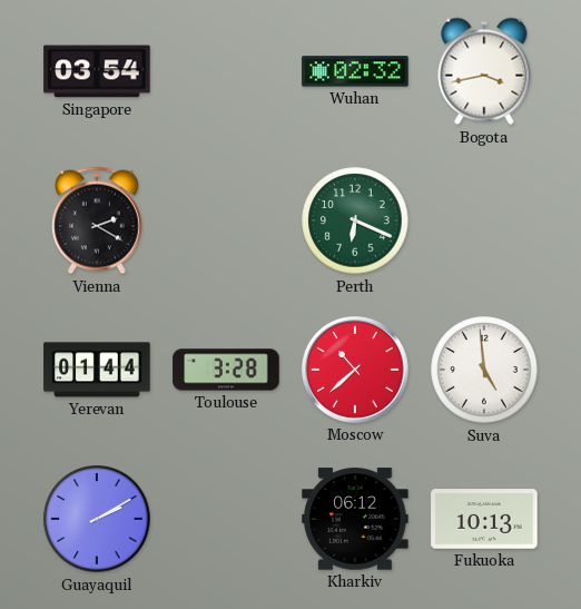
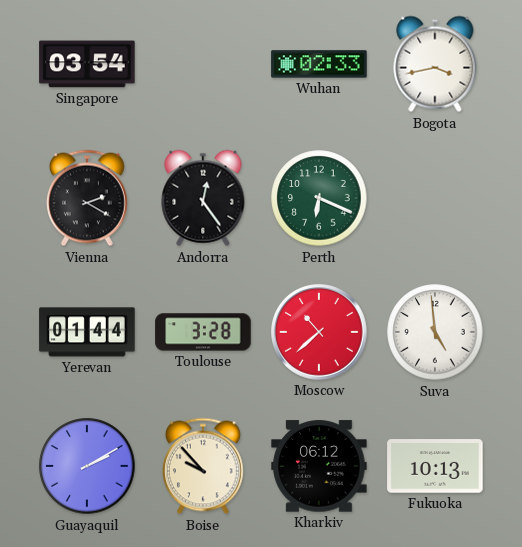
Wuhan: 02:32 -> 02:33
Andorra: none -> 12:24
Boise: none -> 9:53
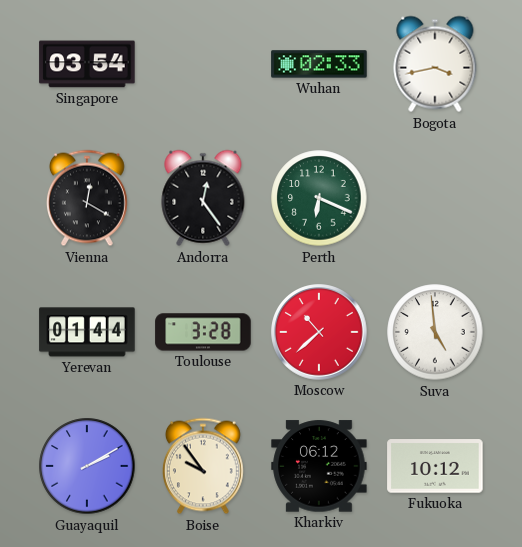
Vienna: 2:20 -> 12:20
Boise: 9:53 -> 9:54
Fukuoka: 10:13 -> 10:12
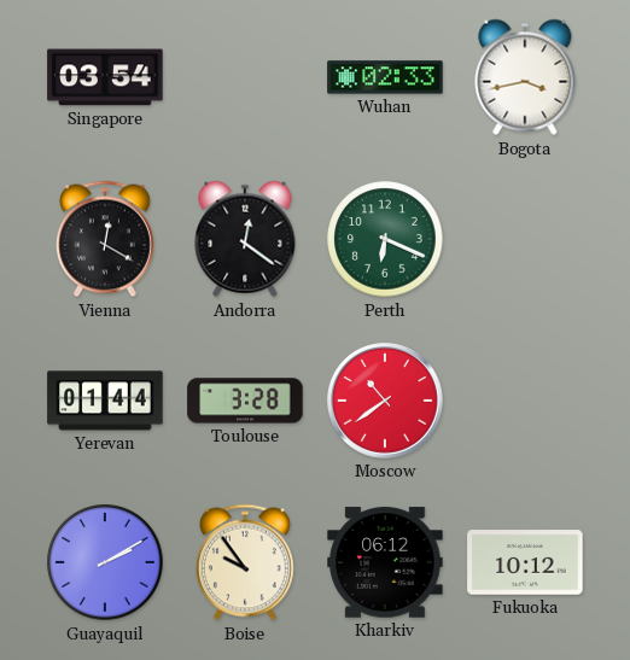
Andorra: 12:24 -> 12:21
Moscow: 10:38 -> 10:39
Suva: 4:59 -> none
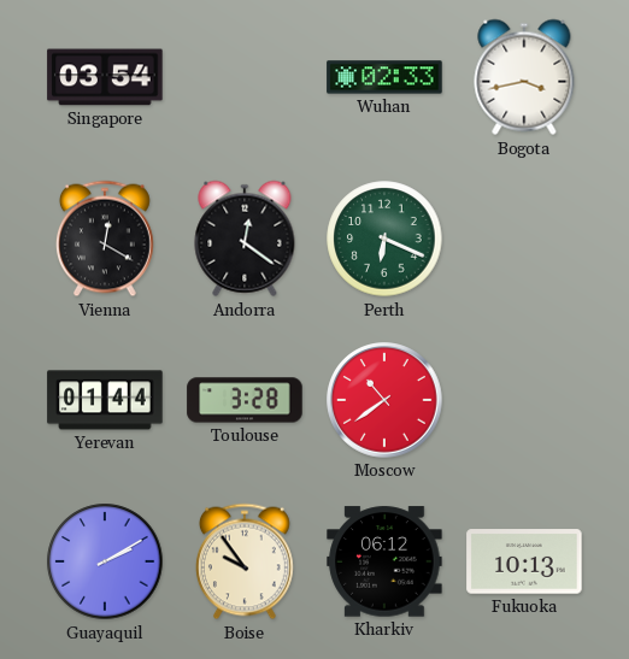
Fukuoka: 10:12 -> 10:13
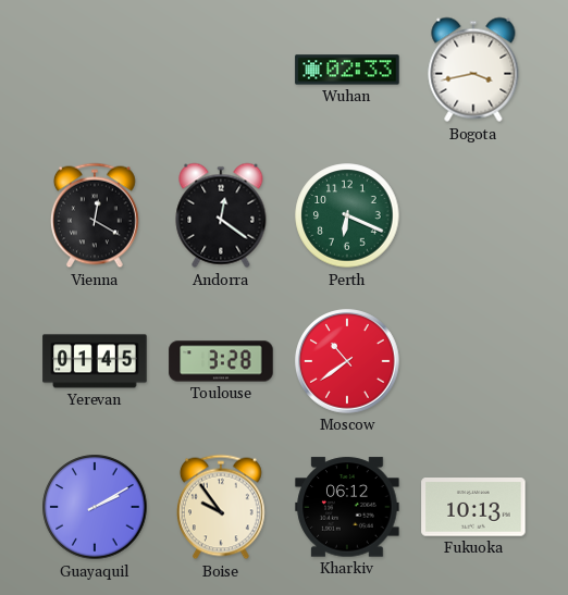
Singapore: 03:54 -> none
Yerevan: 01:44 -> 01:45
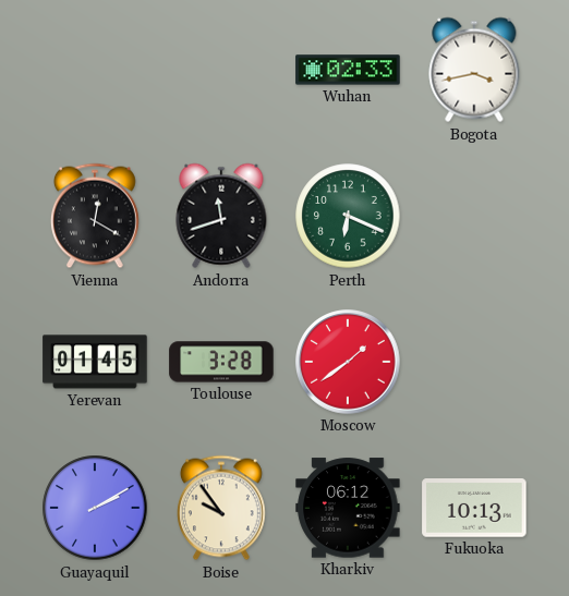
Andorra: 12:21 -> 11:42
Moscow: 10:39 -> 1:39
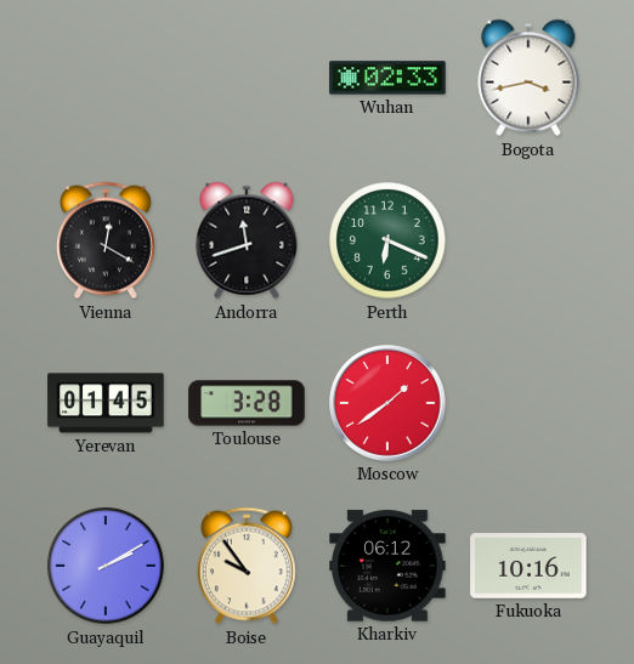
Fukuoka: 10:13 -> 10:16
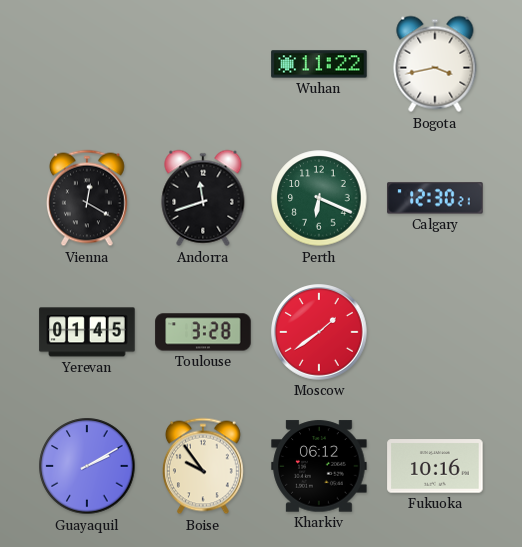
Wuhan: 02:33 -> 11:22
Calgary: none -> 12:30
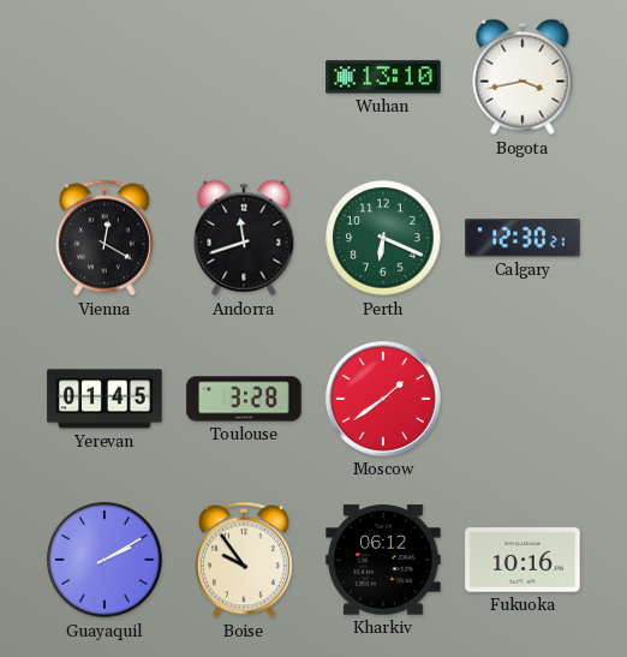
Wuhan: 11:22 -> 13:10
